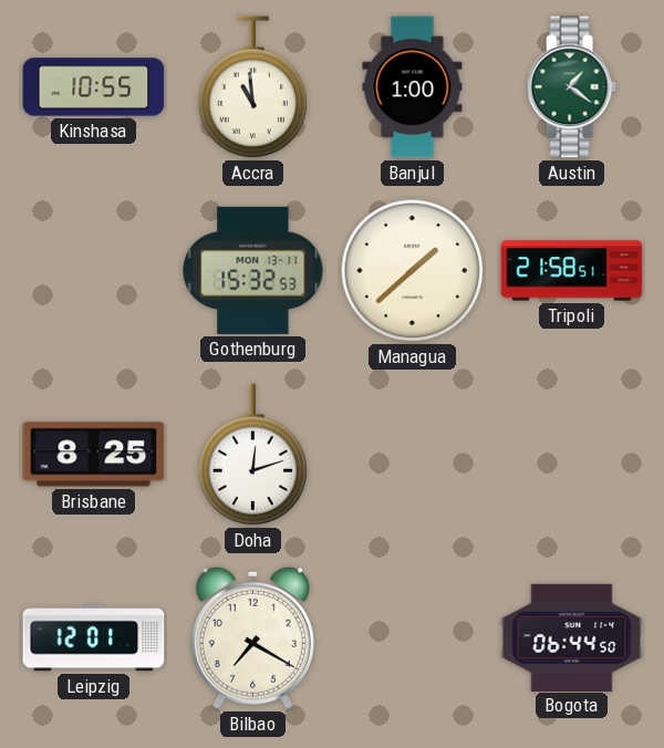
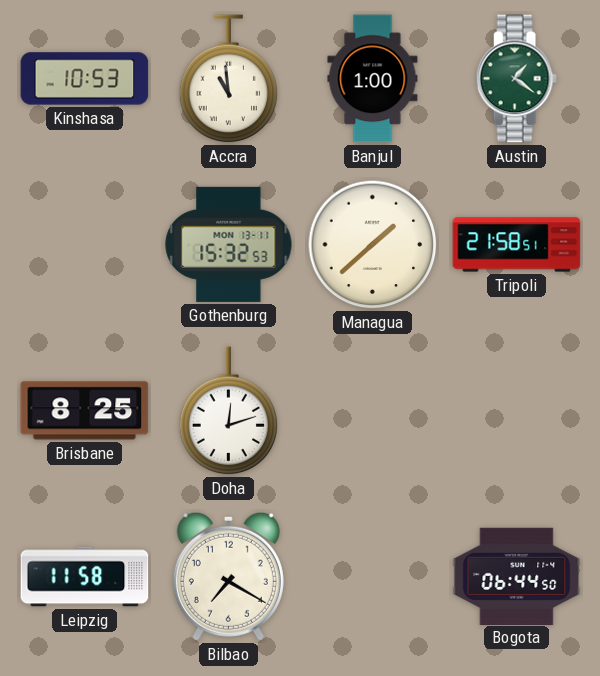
Kinshasa: 10:55 -> 10:53
Leipzig: 12:01 -> 11:58
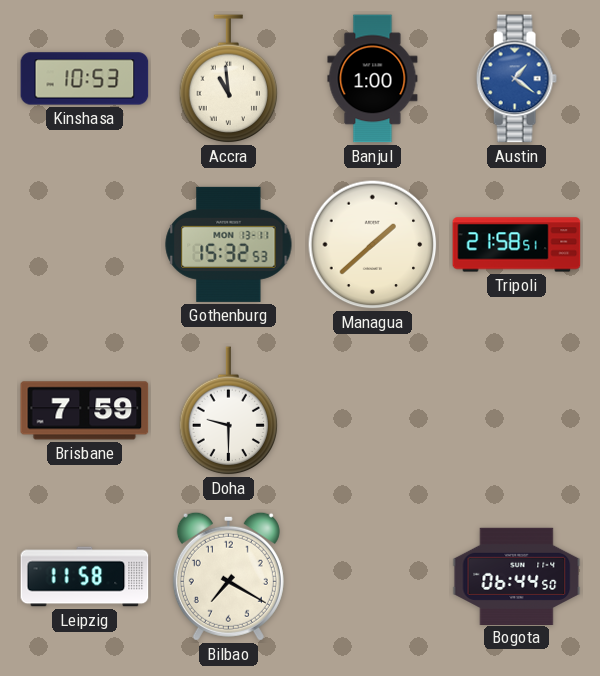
Austin dial: green -> blue
Brisbane: 8:25 -> 7:59
Doha: 12:12 -> 9:30
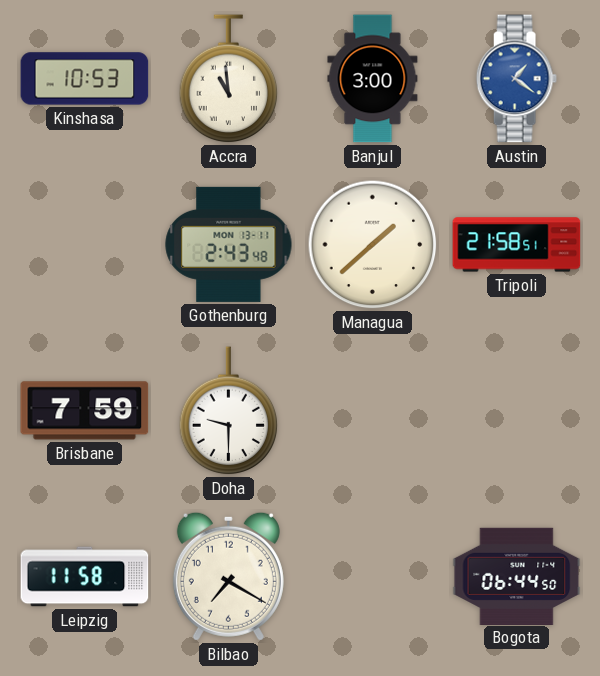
Banjul: 1:00 -> 3:00
Gothenburg: 15:32 -> 2:43
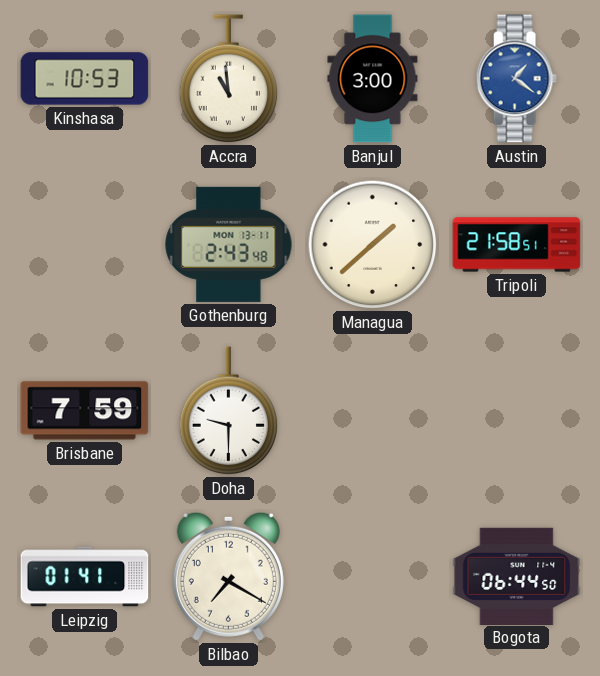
Leipzig: 11:58 -> 01:41
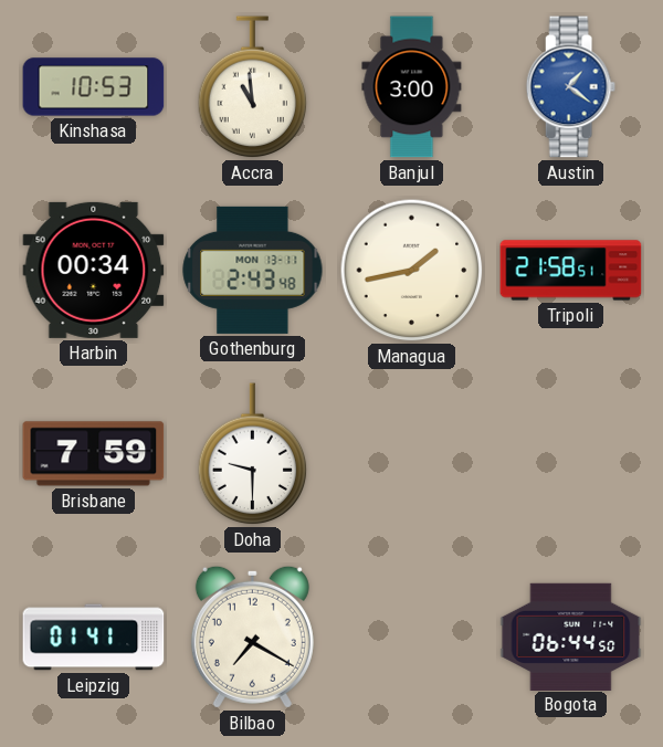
Harbin: none -> 00:34
Managua: 1:38 -> 1:43
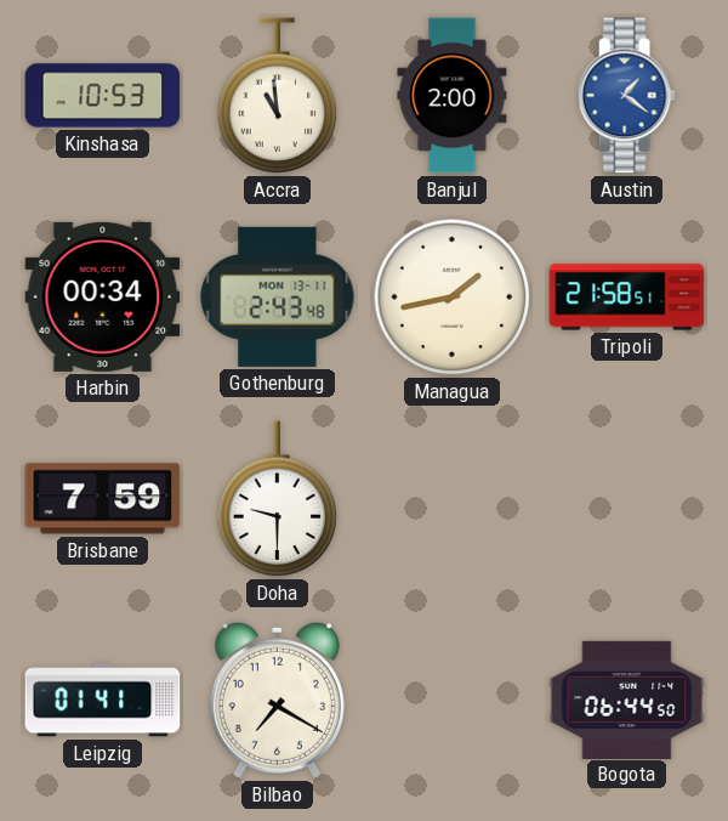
Banjul: 3:00 -> 2:00
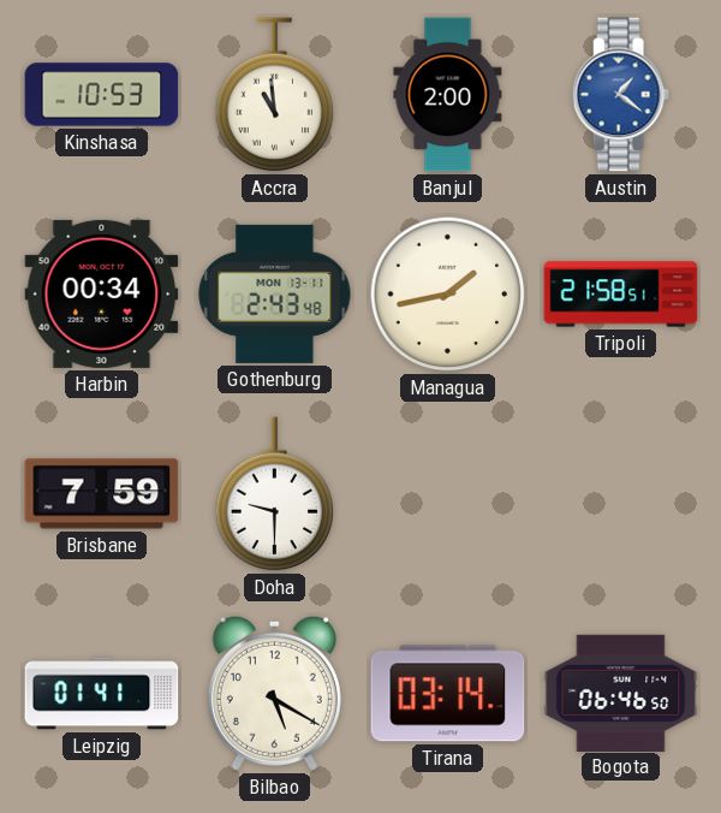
Bilbao: 7:20 -> 5:20
Tirana: none -> 03:14
Bogota: 06:44 -> 06:46
